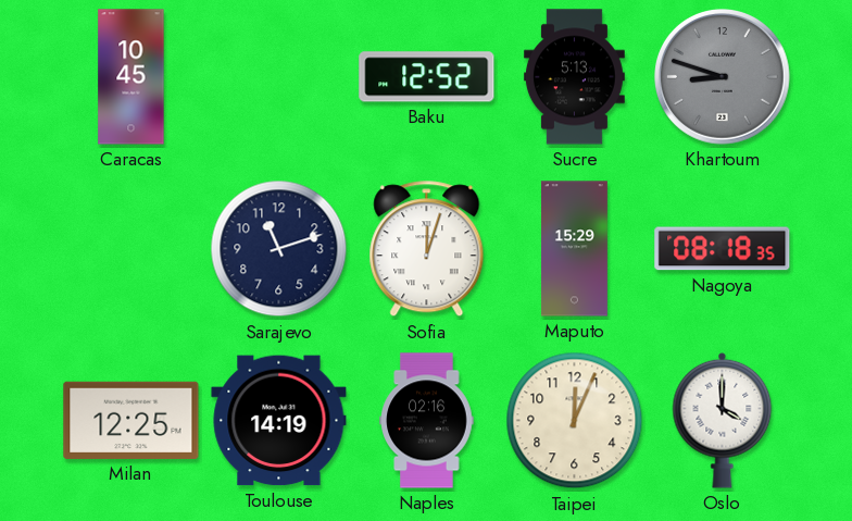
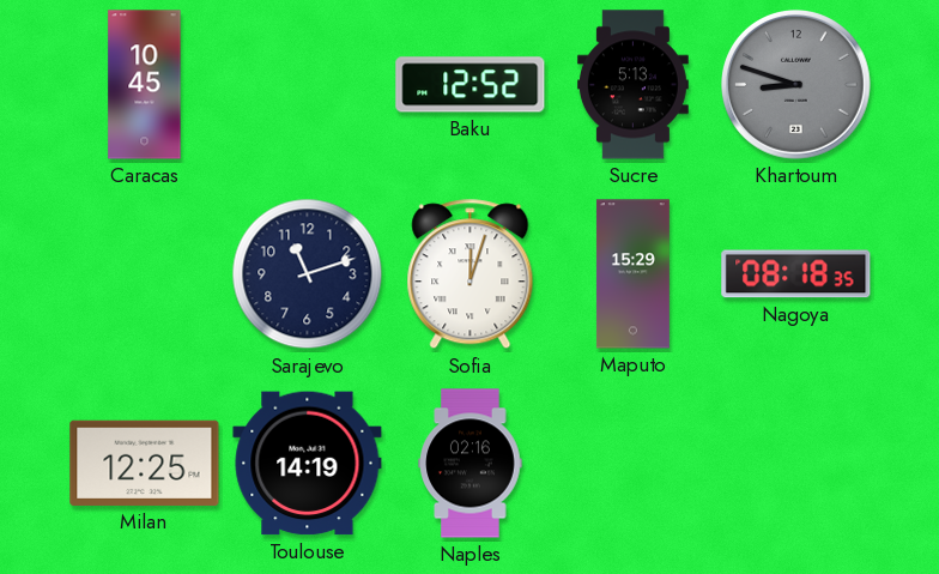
Taipei: 12:04 -> none
Oslo: 4:00 -> none
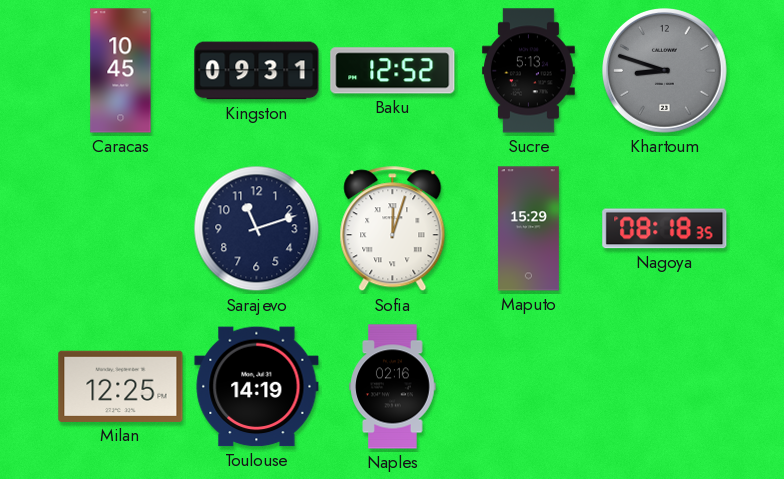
Kingston: none -> 09:31
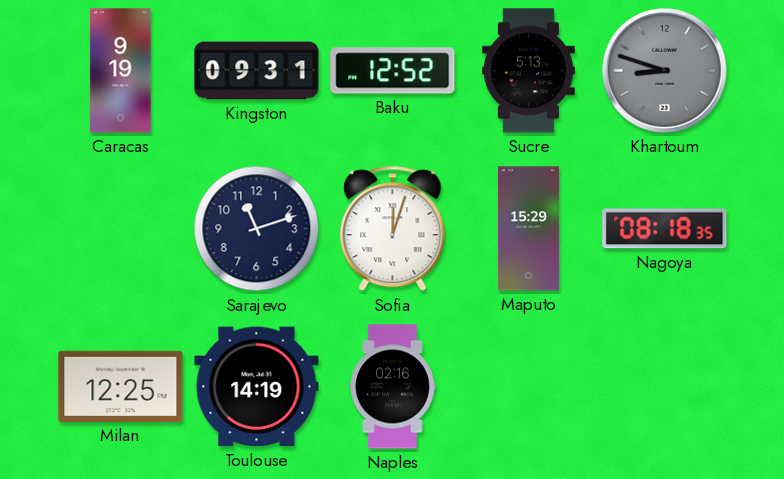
Caracas: 10:45 -> 9:19
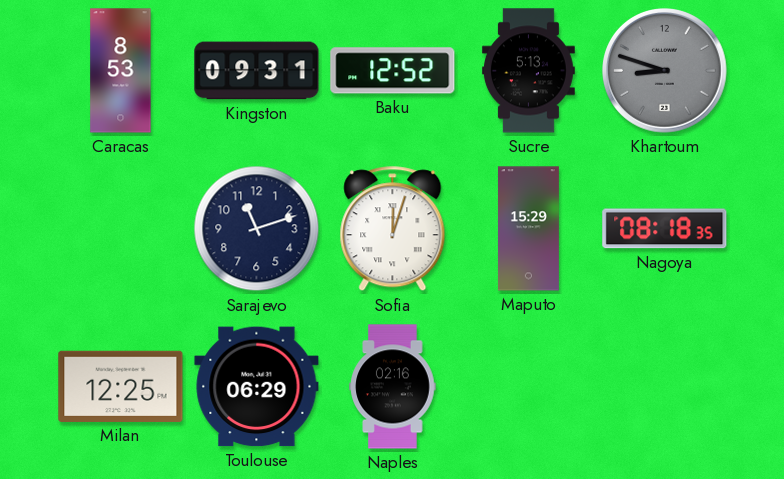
Caracas: 9:19 -> 8:53
Toulouse: 14:19 -> 06:29
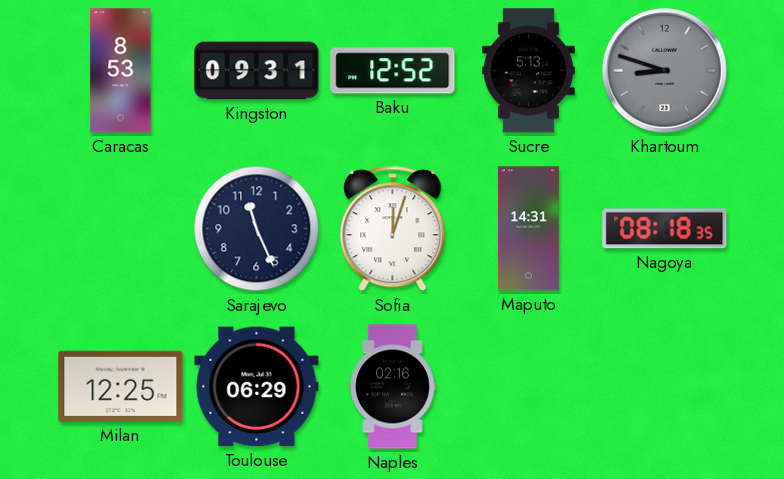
Sarajevo: 11:12 -> 11:26
Maputo: 15:29 -> 14:31
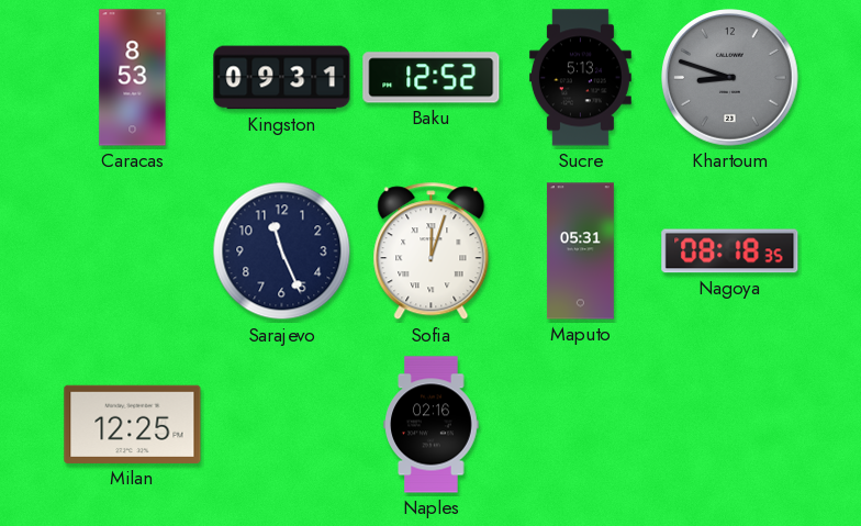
Maputo: 14:31 -> 05:31
Toulouse: 06:29 -> none
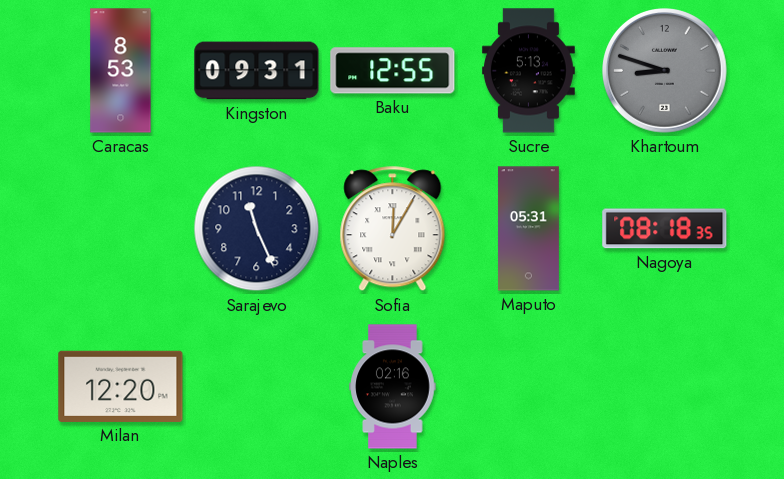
Baku: 12:52 -> 12:55
Sofia: 12:03 -> 12:05
Milan: 12:25 -> 12:20
